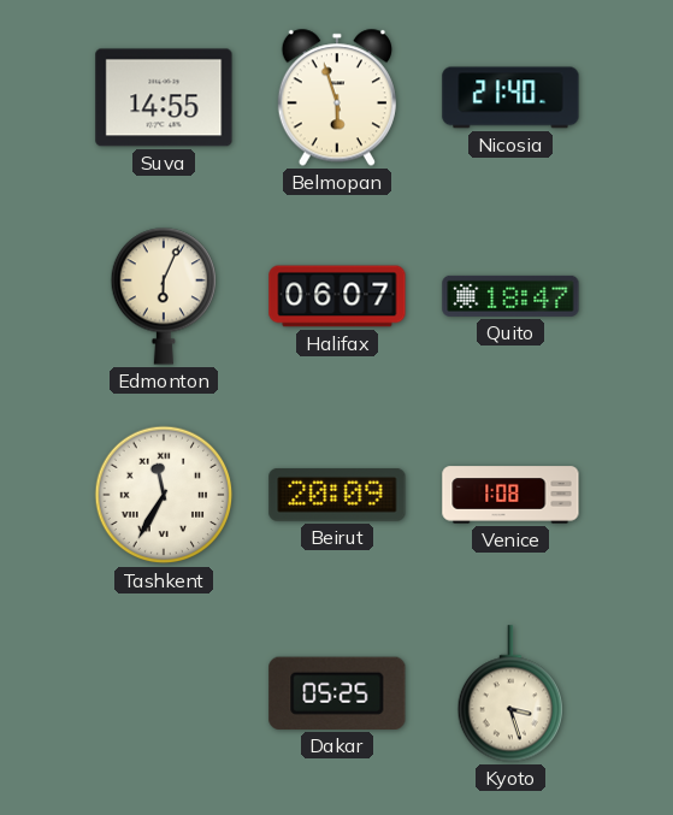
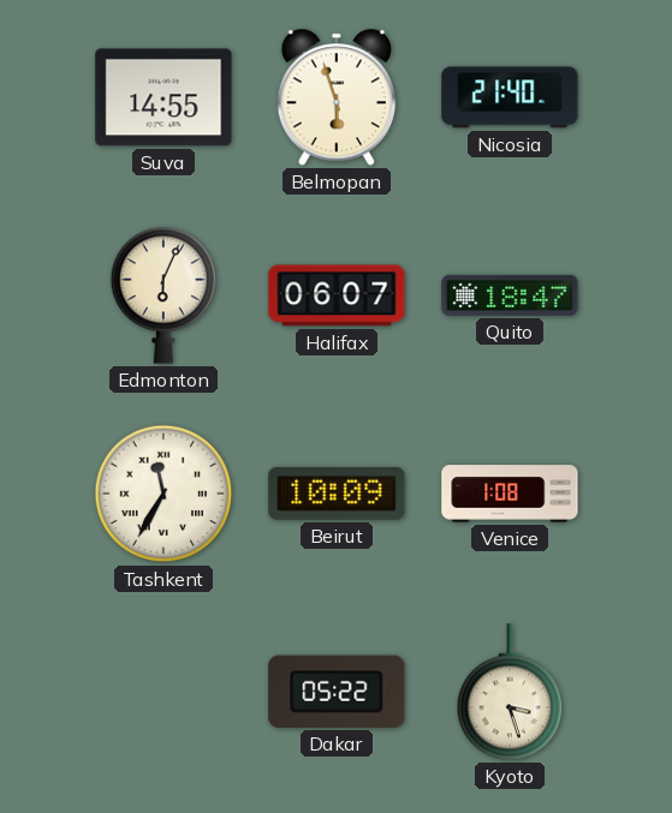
Beirut: 20:09 -> 10:09
Dakar: 05:25 -> 05:22
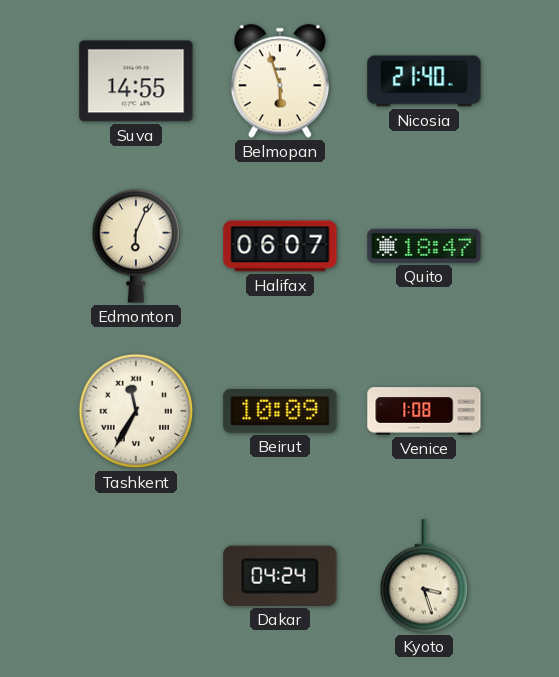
Dakar: 05:22 -> 04:24
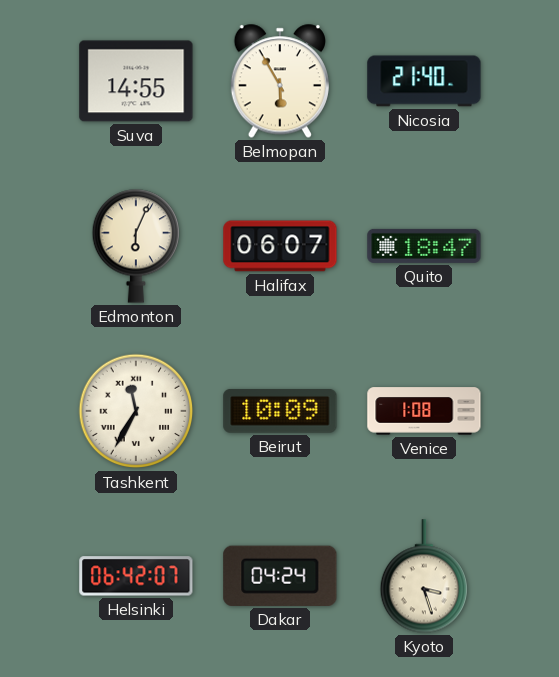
Belmopan: 5:57 -> 5:55
Helsinki: none -> 06:42
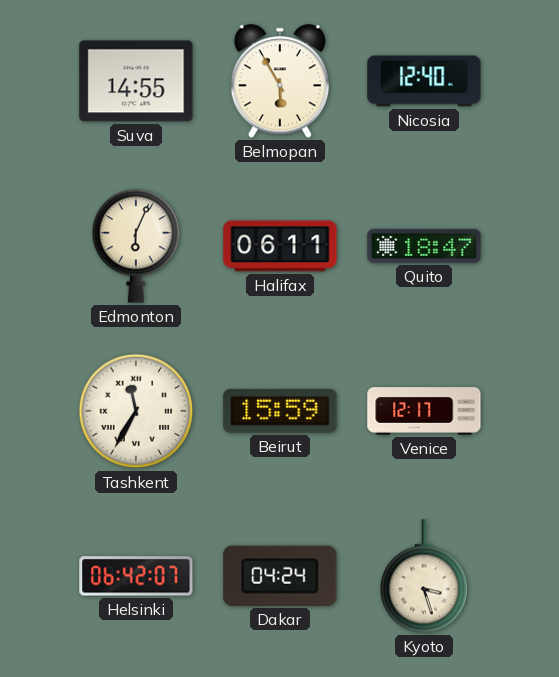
Nicosia: 21:40 -> 12:40
Halifax: 06:07 -> 06:11
Beirut: 10:09 -> 15:59
Venice: 1:08 -> 12:17
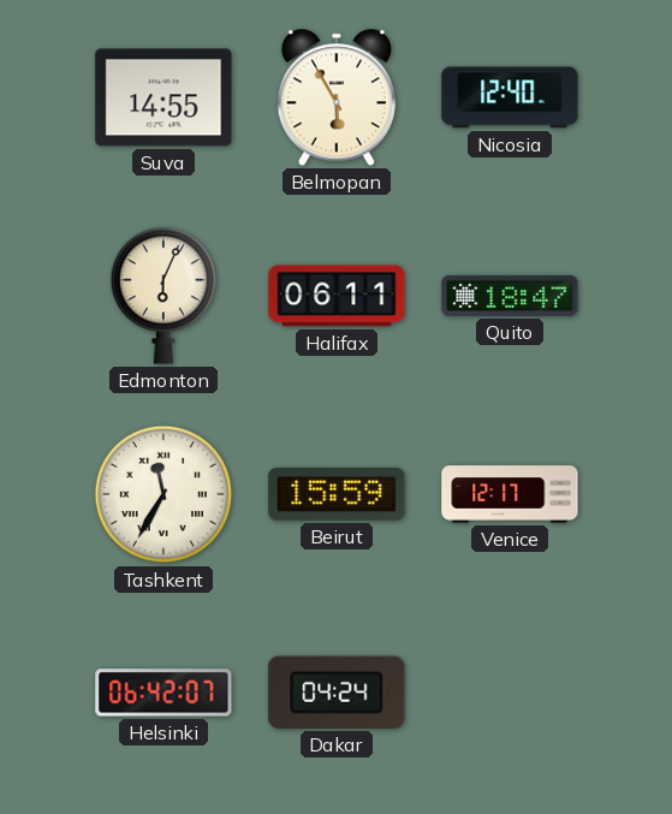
Kyoto: 3:27 -> none
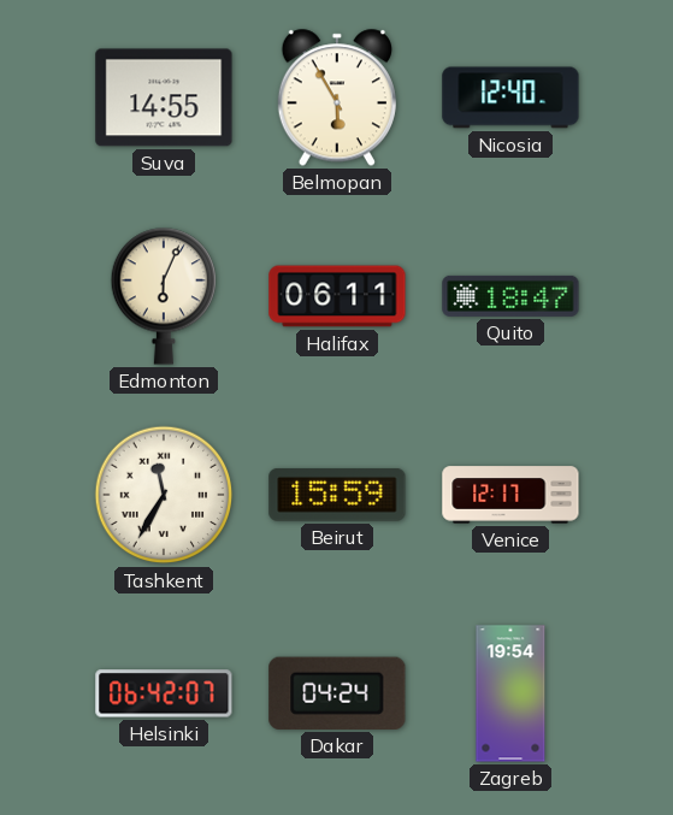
Zagreb: none -> 19:54
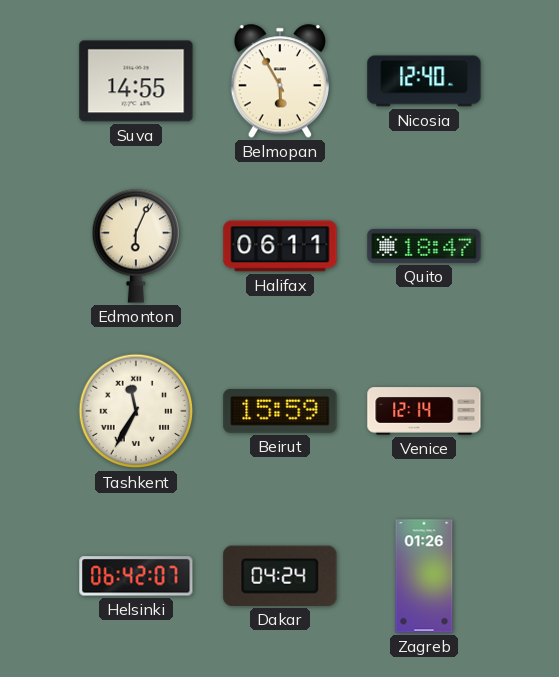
Venice: 12:17 -> 12:14
Zagreb: 19:54 -> 01:26
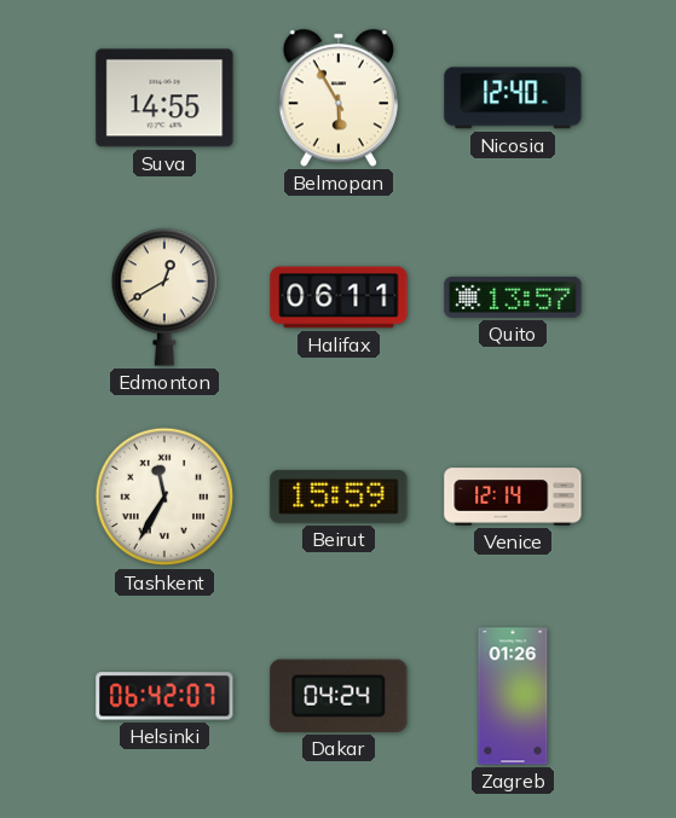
Edmonton: 6:04 -> 12:40
Quito: 18:47 -> 13:57
